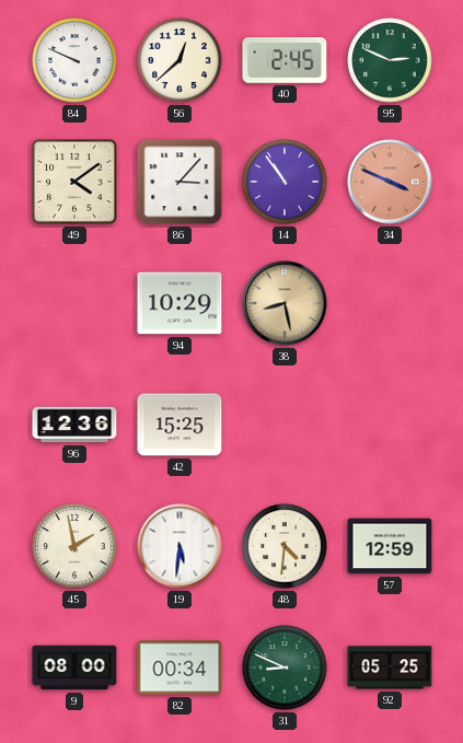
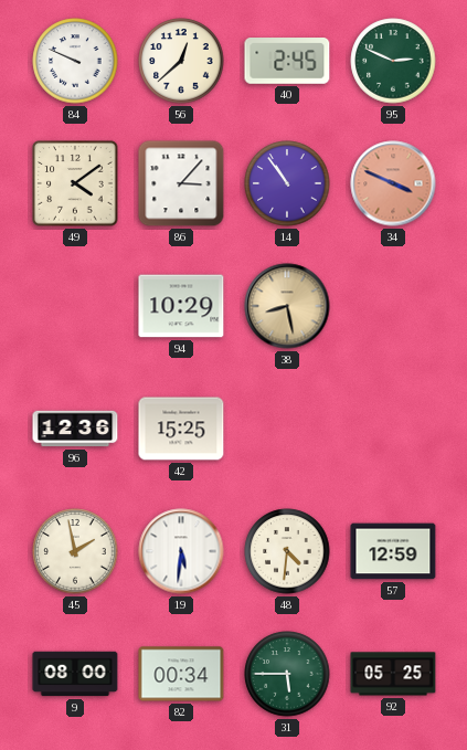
31: 8:49 -> 5:45
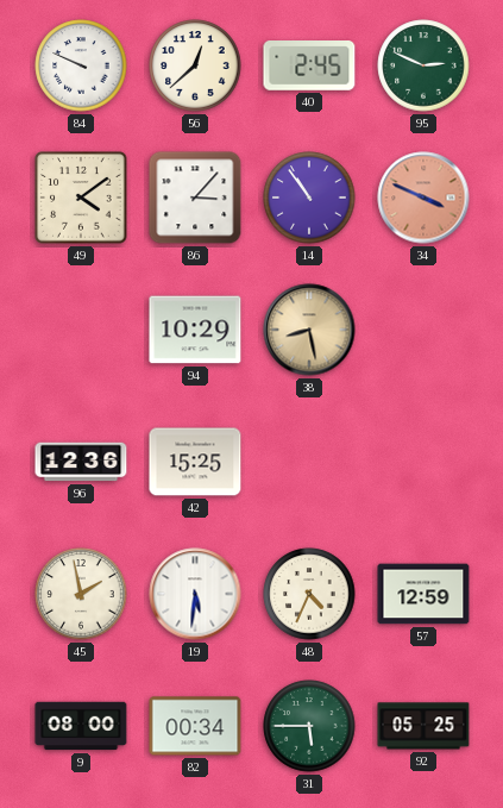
48: 4:31 -> 4:34
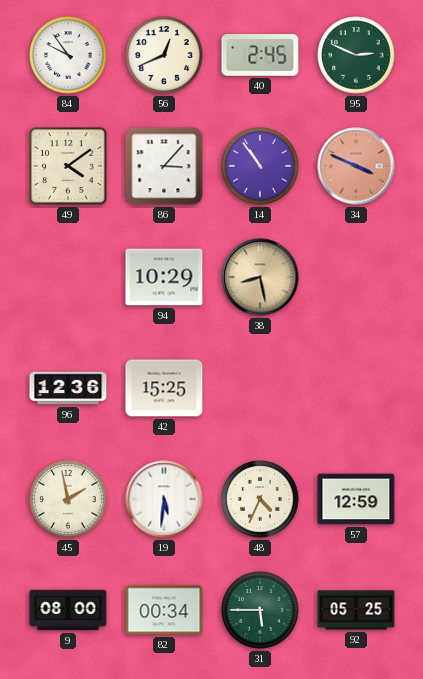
84: 9:49 -> 9:54
56: 12:38 -> 12:41
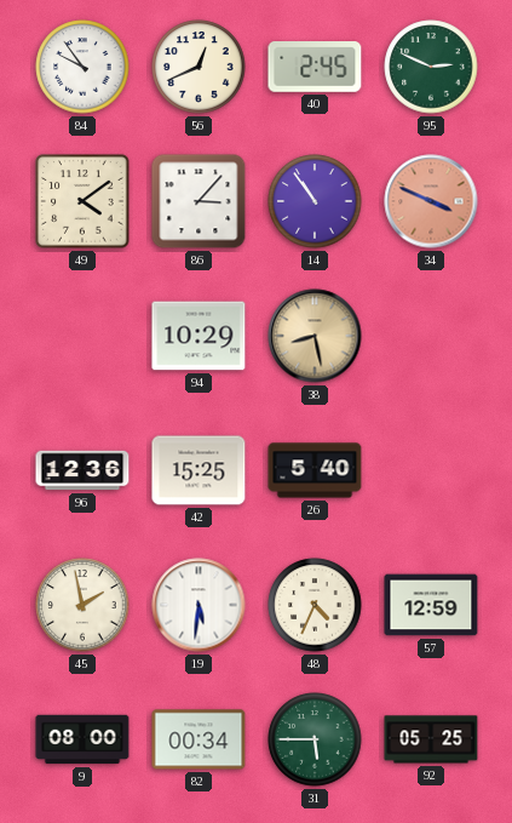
26: none -> 5:40
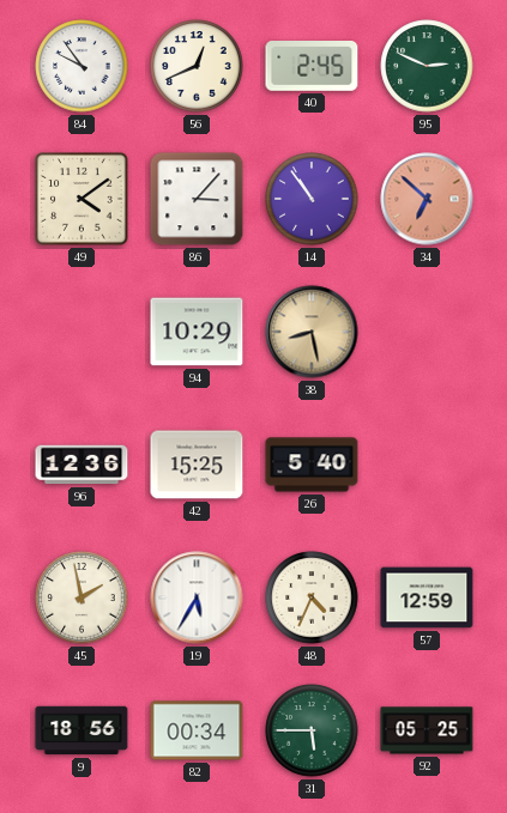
34: 3:49 -> 6:52
19: 5:31 -> 5:35
9: 08:00 -> 18:56
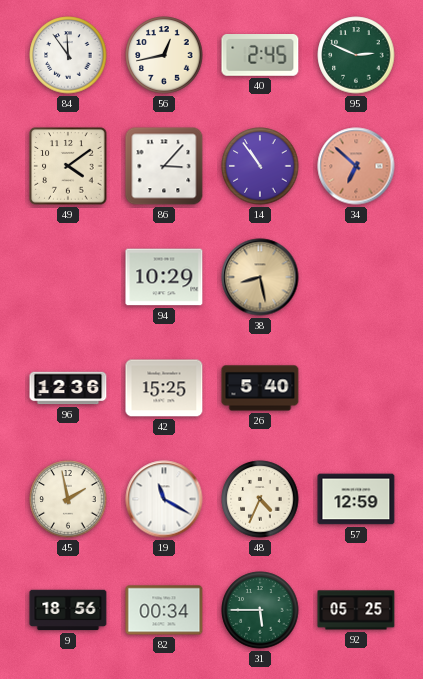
84: 9:54 -> 11:54
56: 12:41 -> 12:43
19: 5:35 -> 11:20
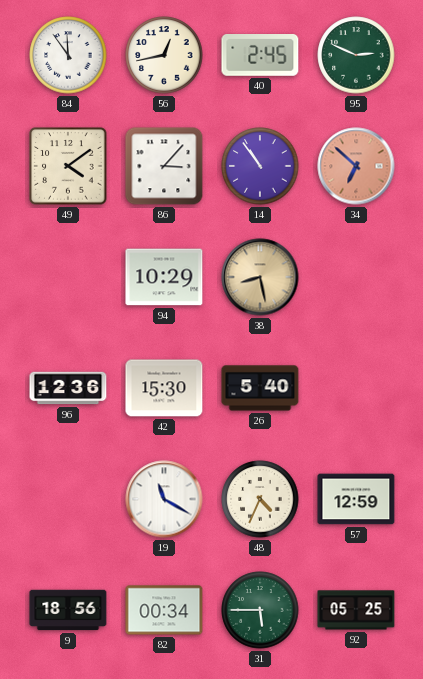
42: 15:25 -> 15:30
45: 1:58 -> none
